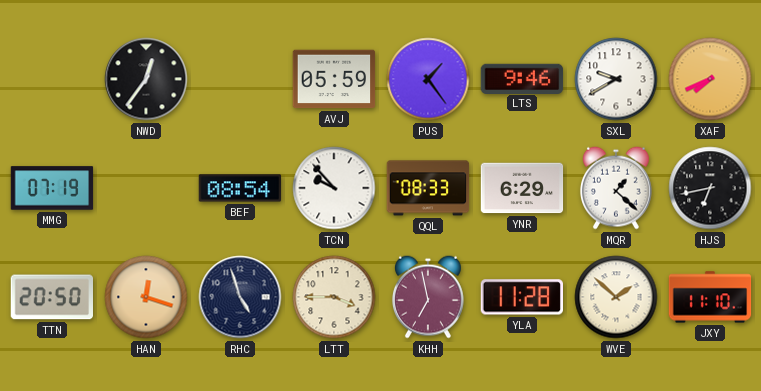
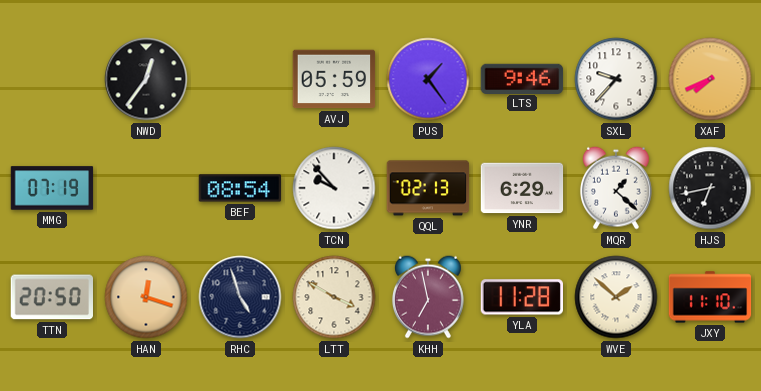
SXL: 9:40 -> 9:37
QQL: 08:33 -> 02:13
LTT: 3:45 -> 3:50
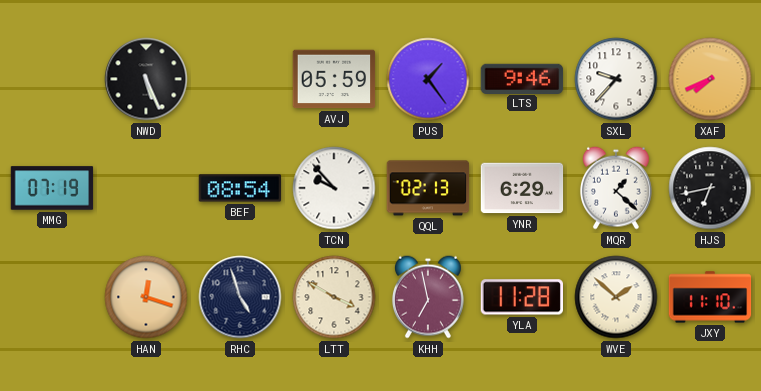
NWD: 12:36 -> 5:26
TTN: 20:50 -> none
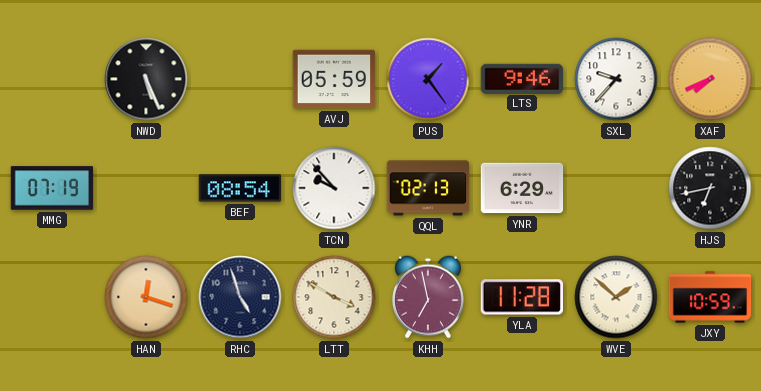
MQR: 1:22 -> none
JXY: 11:10 -> 10:59
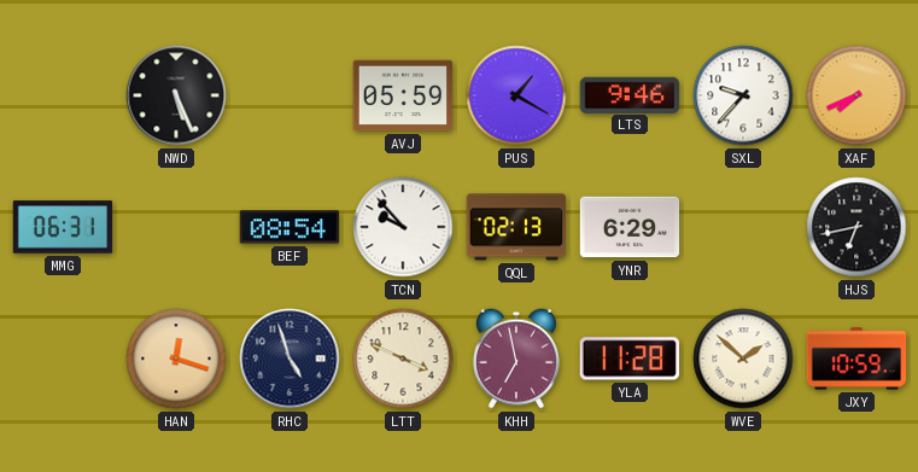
PUS: 1:24 -> 1:20
MMG: 07:19 -> 06:31
LTT: 3:50 -> 3:49
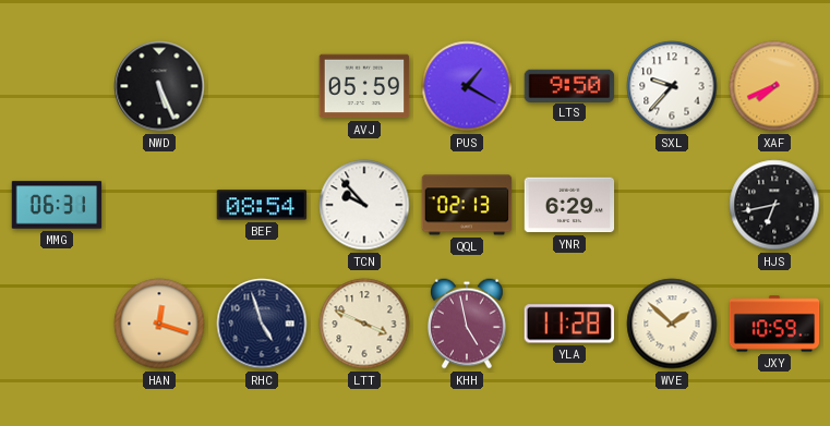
LTS: 9:46 -> 9:50
KHH: 6:58 -> 4:58
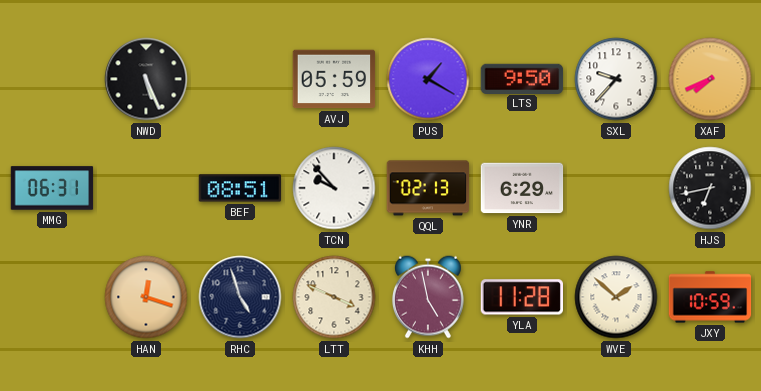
BEF: 08:54 -> 08:51
